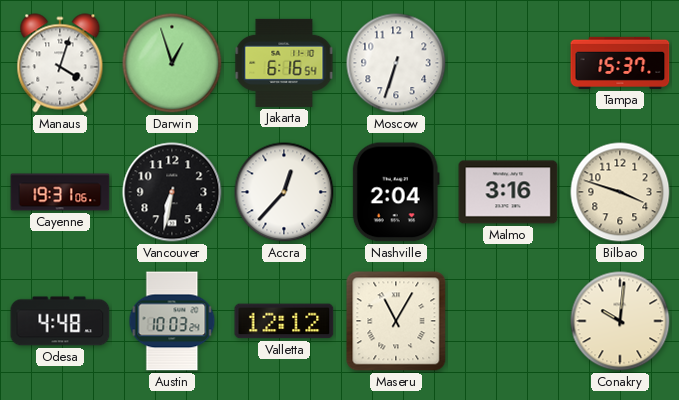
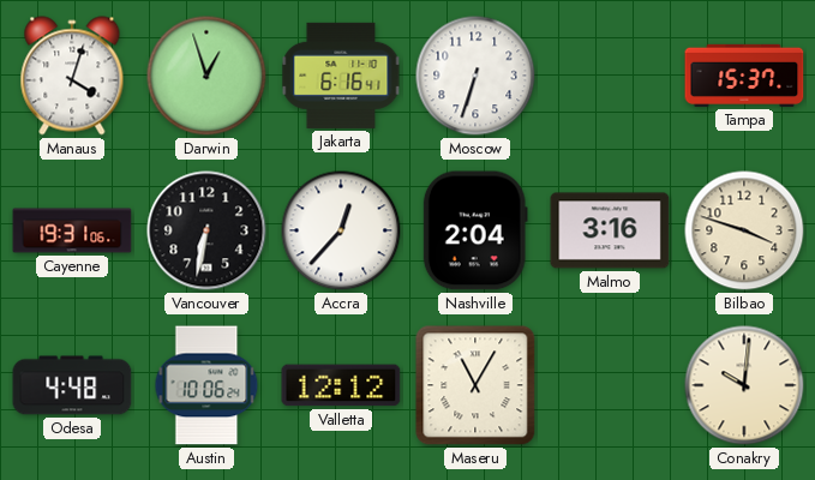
Jakarta: 6:16:54 -> 6:16:41
Austin: 10:03 -> 10:06
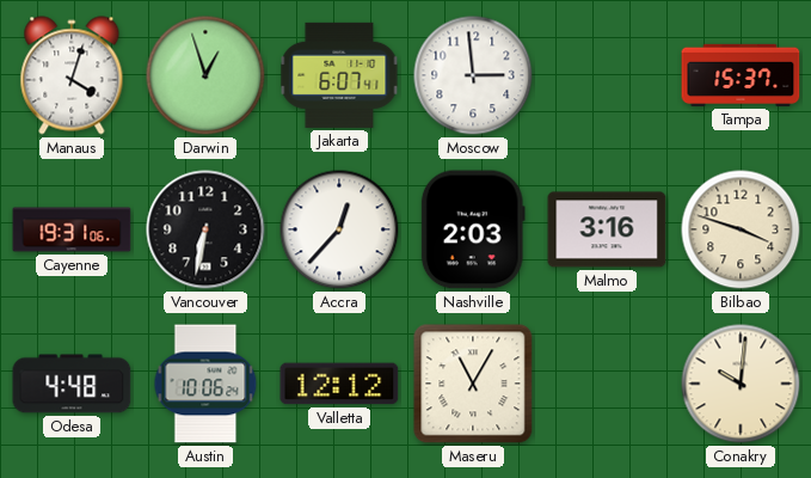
Jakarta: 6:16 -> 6:07
Moscow: 6:33 -> 2:59
Nashville: 2:04 -> 2:03
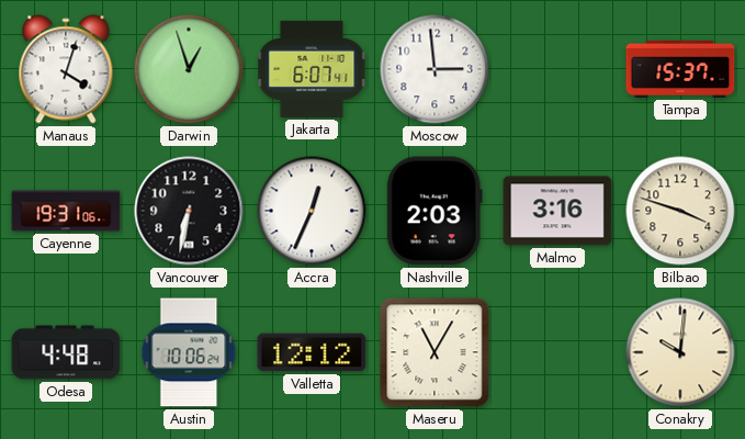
Accra: 12:37 -> 12:34
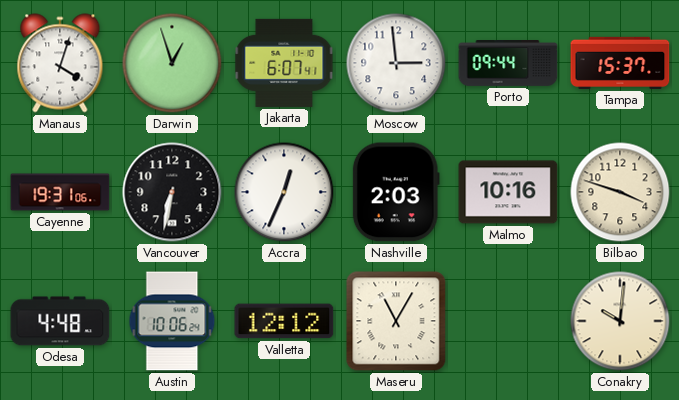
Porto: none -> 09:44
Malmo: 3:16 -> 10:16
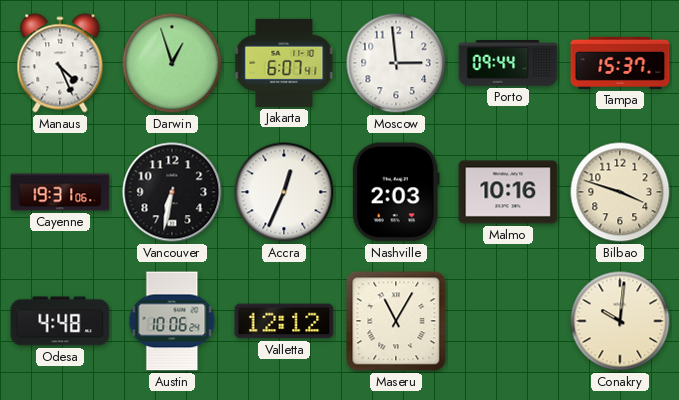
Manaus: 4:03 -> 4:26
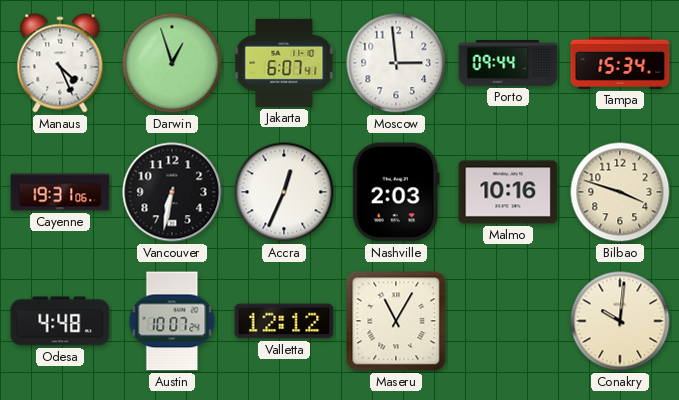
Tampa: 15:37 -> 15:34
Austin: 10:06 -> 10:07
